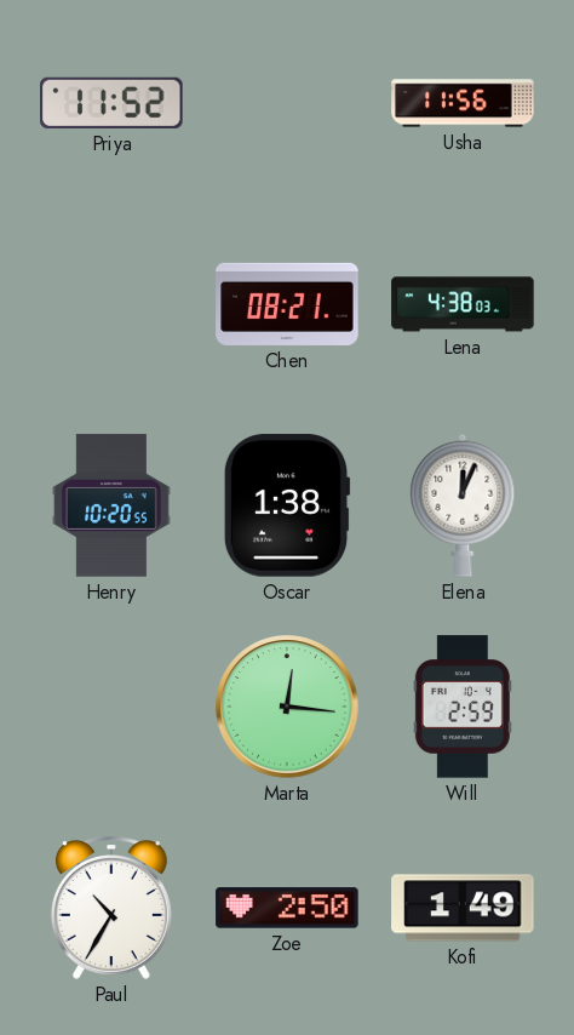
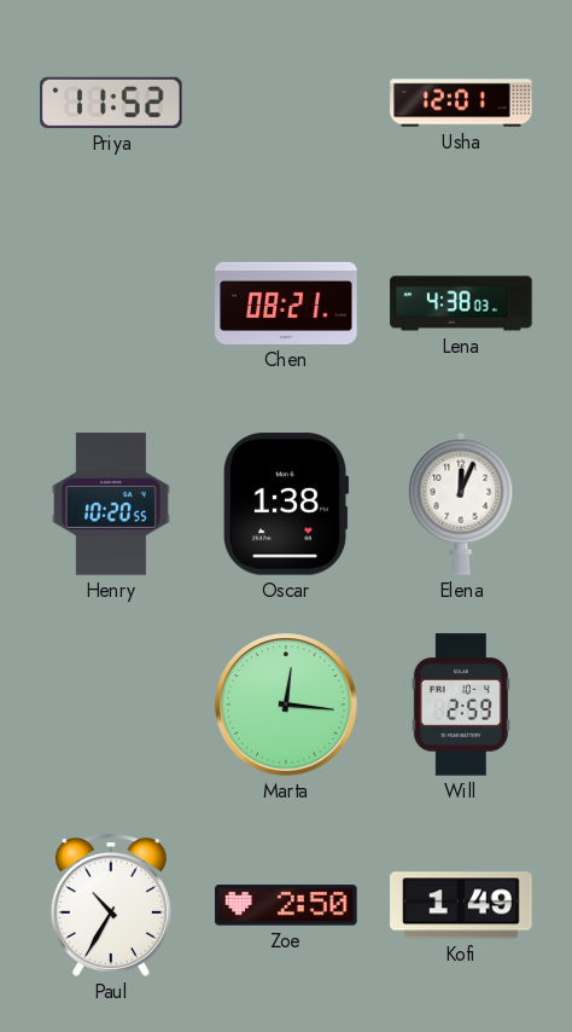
Usha: 11:56 -> 12:01
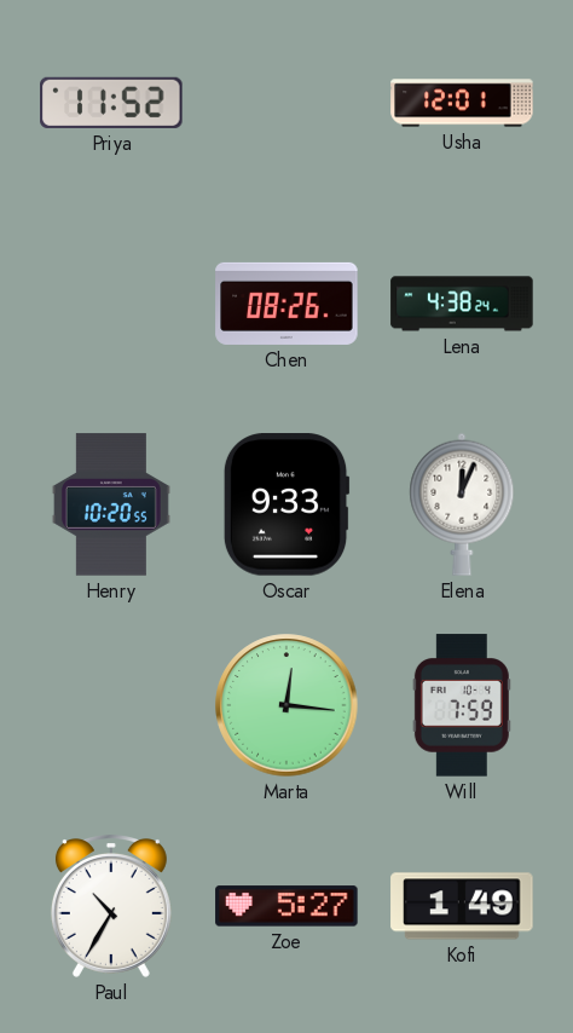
Chen: 08:21 -> 08:26
Lena: 4:38:03 -> 4:38:24
Oscar: 1:38 -> 9:33
Will: 2:59 -> 7:59
Zoe: 2:50 -> 5:27
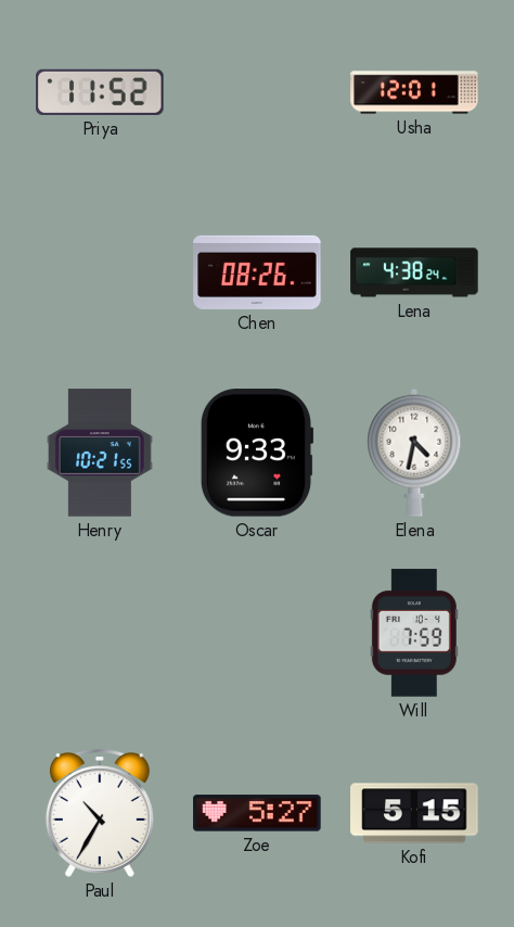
Henry: 10:20 -> 10:21
Elena: 12:04 -> 4:32
Marta: 12:16 -> none
Kofi: 1:49 -> 5:15
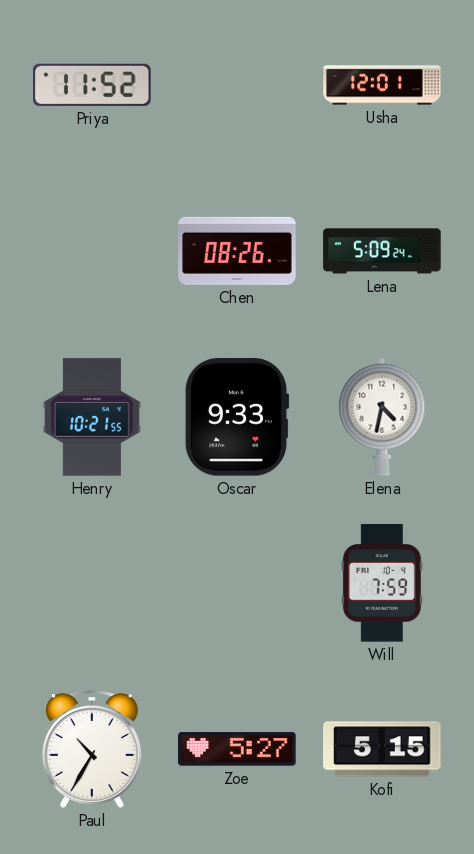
Lena: 4:38 -> 5:09
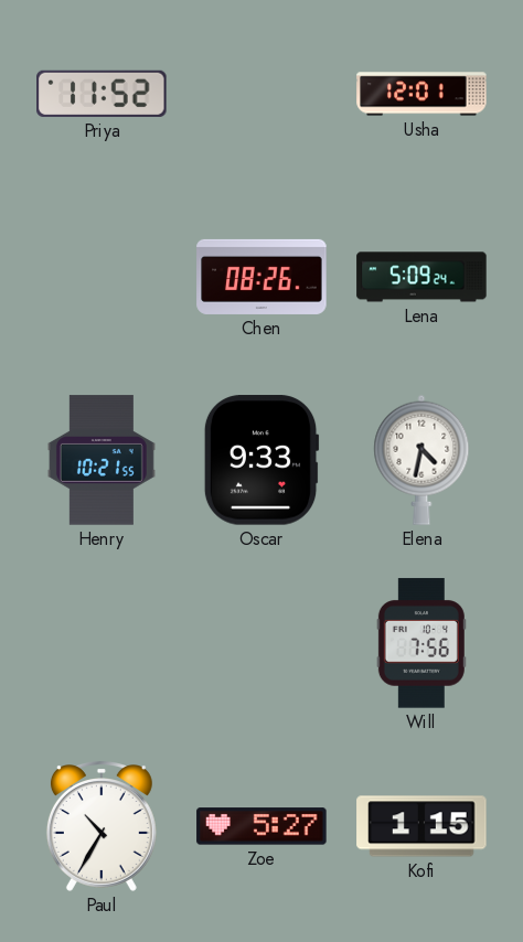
Will: 7:59 -> 7:56
Kofi: 5:15 -> 1:15
